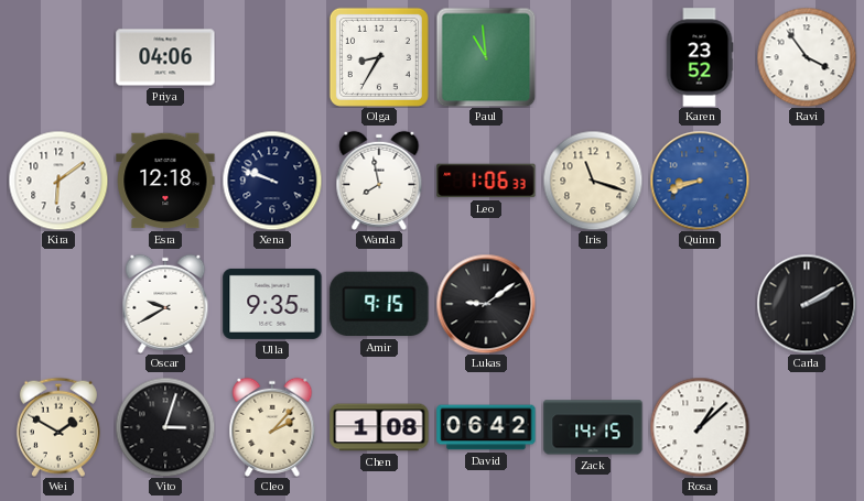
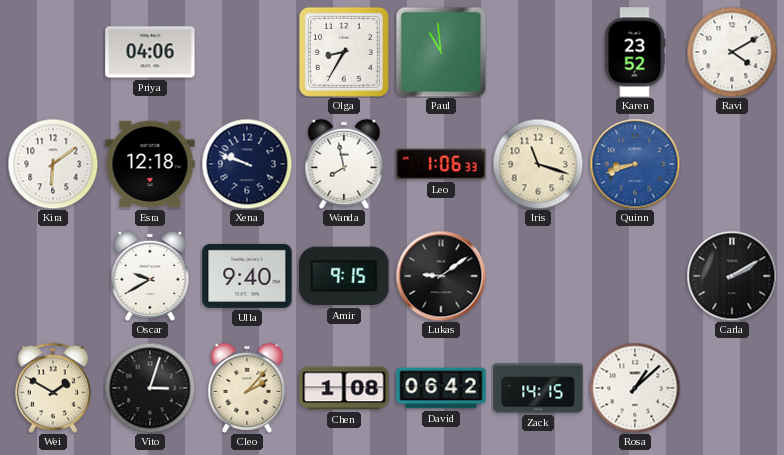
Ravi: 3:54 -> 4:10
Ulla: 9:35 -> 9:40
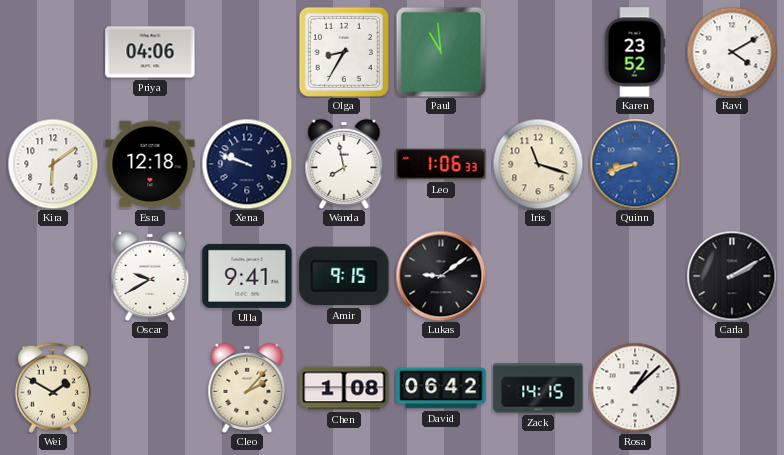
Ulla: 9:40 -> 9:41
Vito: 3:03 -> none
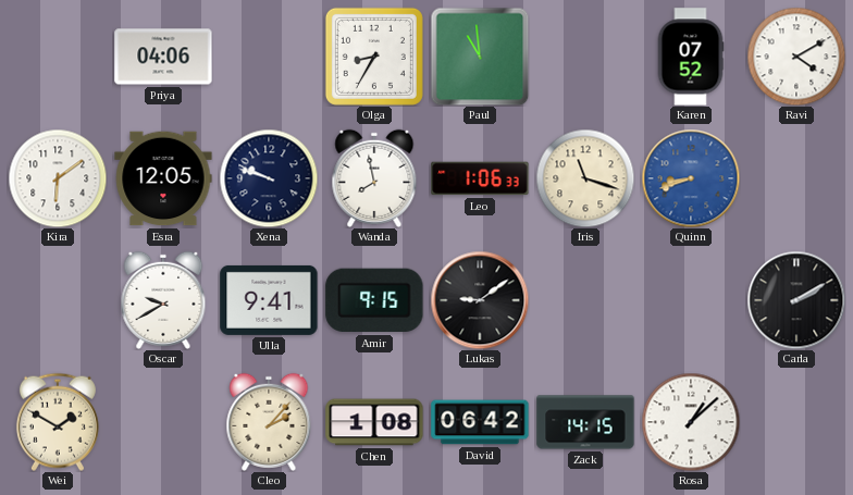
Karen: 23:52 -> 07:52
Esra: 12:18 -> 12:05
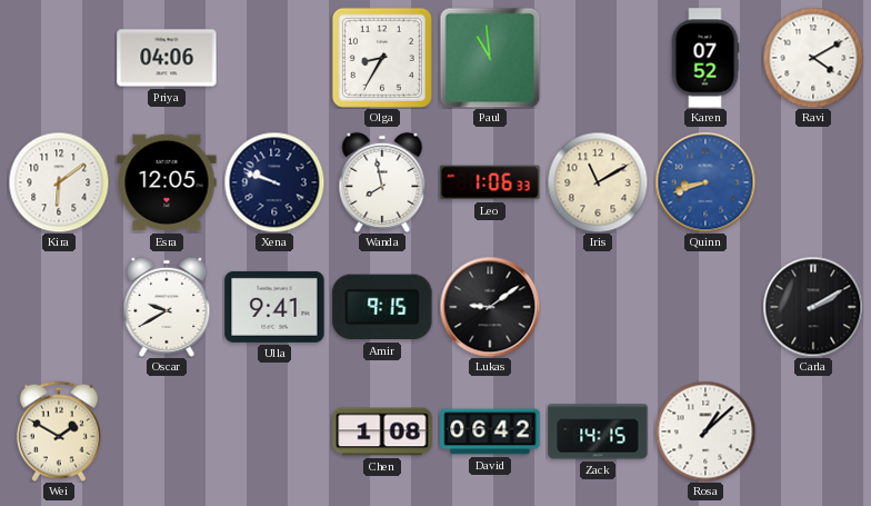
Iris: 11:18 -> 11:10
Cleo: 2:07 -> none
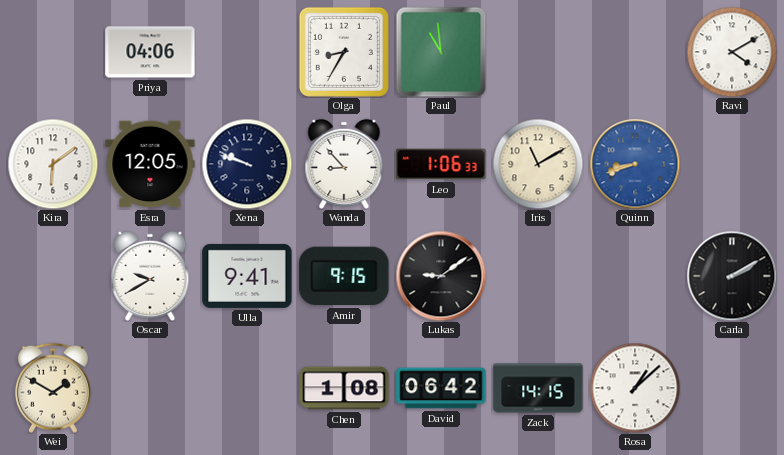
Karen: 07:52 -> none
Wanda: 7:58 -> 8:53
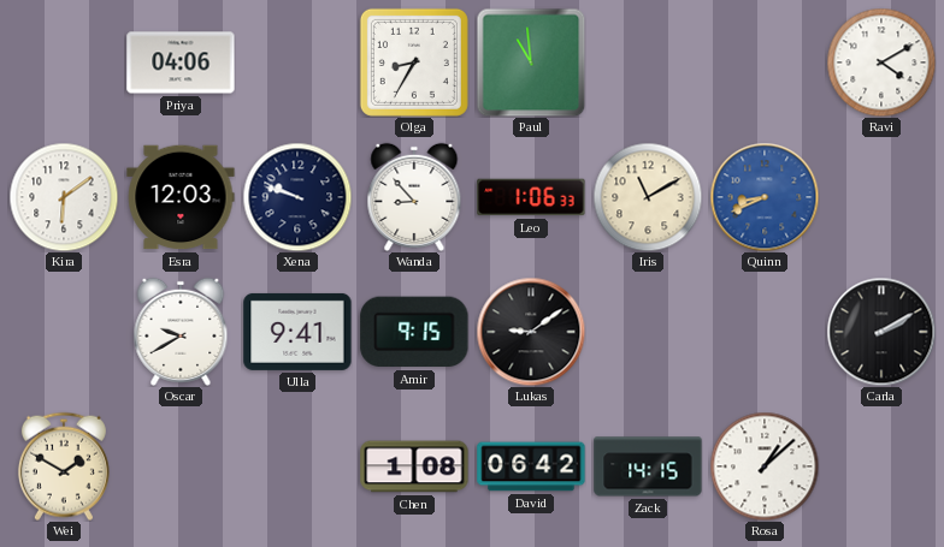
Esra: 12:05 -> 12:03
Quinn: 8:42 -> 8:41
